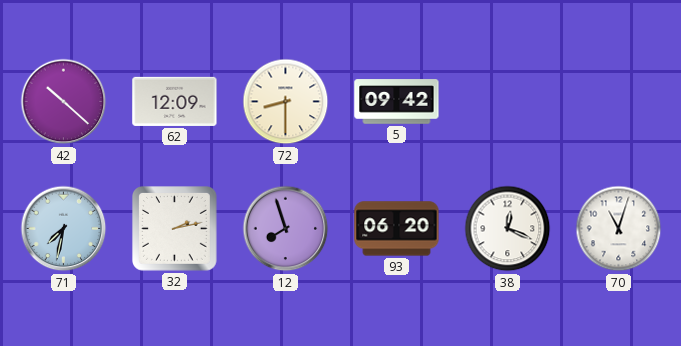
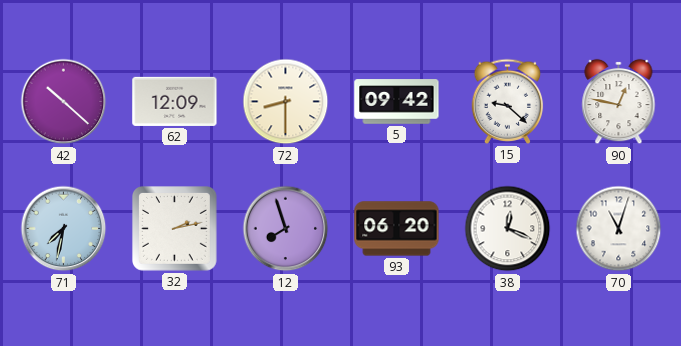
15: none -> 9:22
90: none -> 12:47
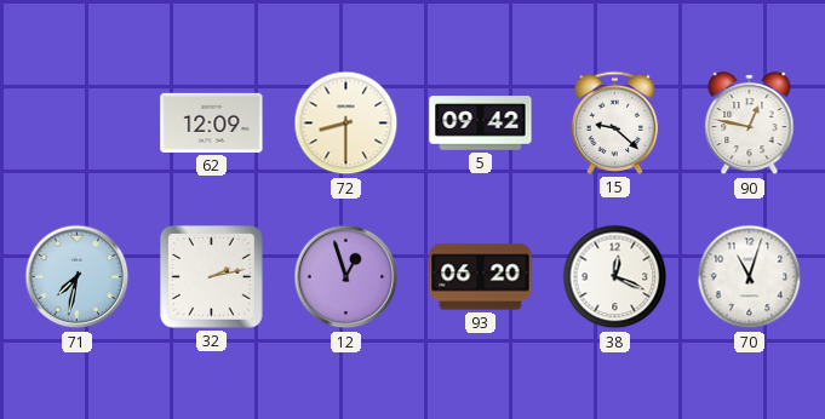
42: 10:22 -> none
12: 7:57 -> 12:57
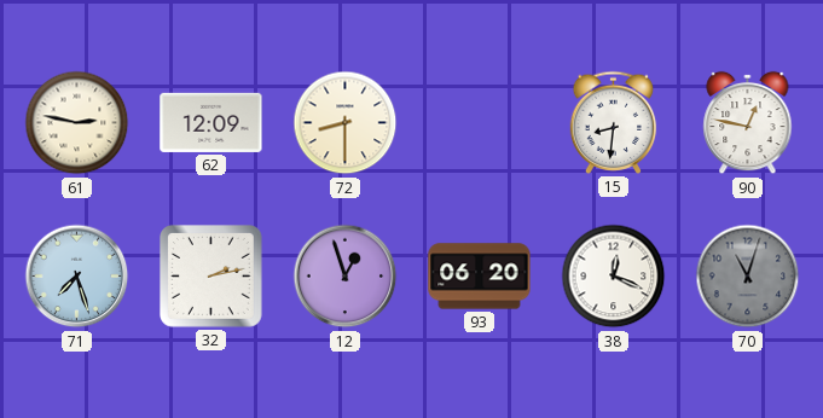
61: none -> 2:47
5: 09:42 -> none
15: 9:22 -> 8:31
71: 7:32 -> 7:27
70 dial: white -> grey
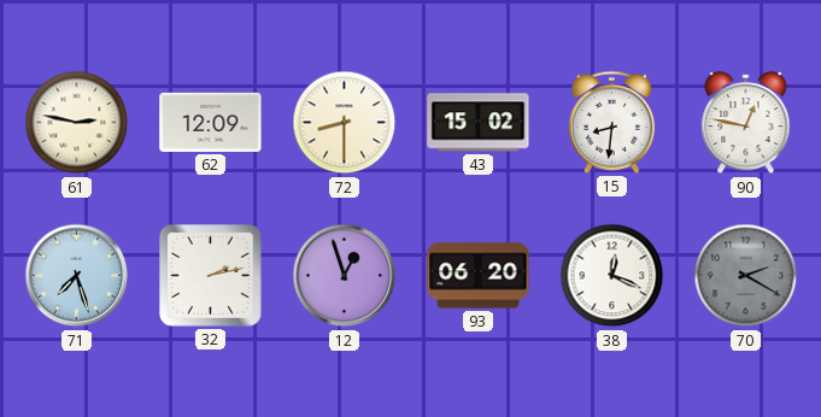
43: none -> 15:02
70: 11:03 -> 2:20
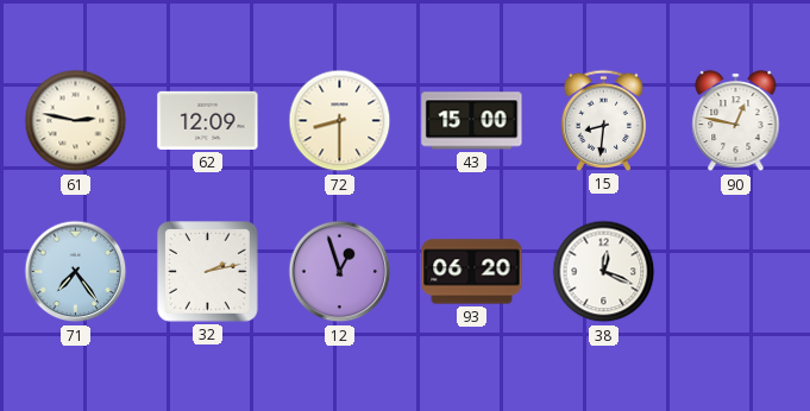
43: 15:02 -> 15:00
71: 7:27 -> 7:24
70: 2:20 -> none
